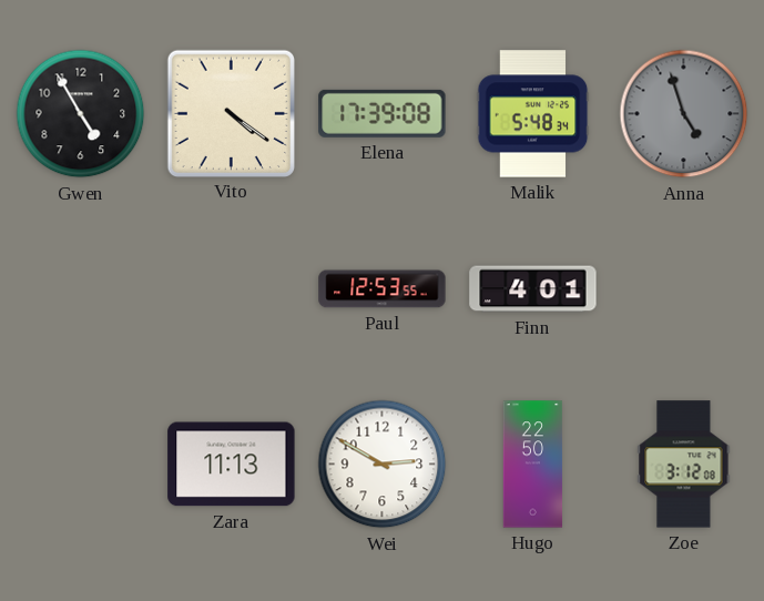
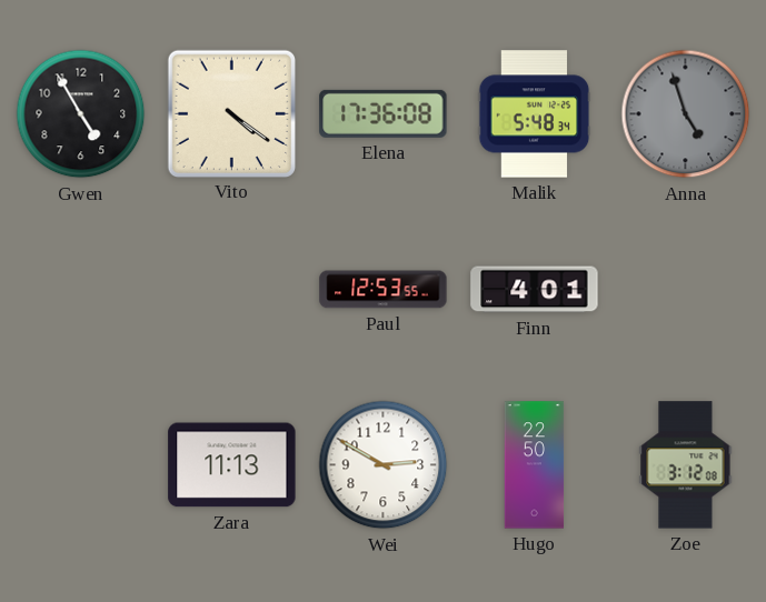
Elena: 17:39 -> 17:36
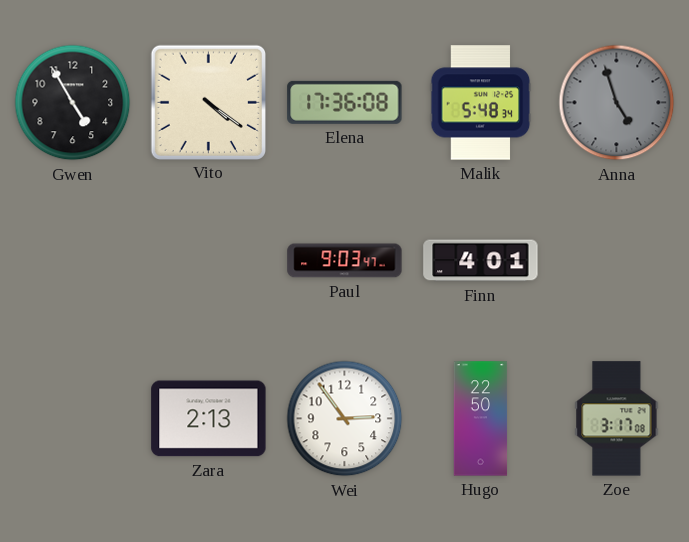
Paul: 12:53 -> 9:03
Zara: 11:13 -> 2:13
Wei: 2:50 -> 2:54
Zoe: 3:12 -> 3:17
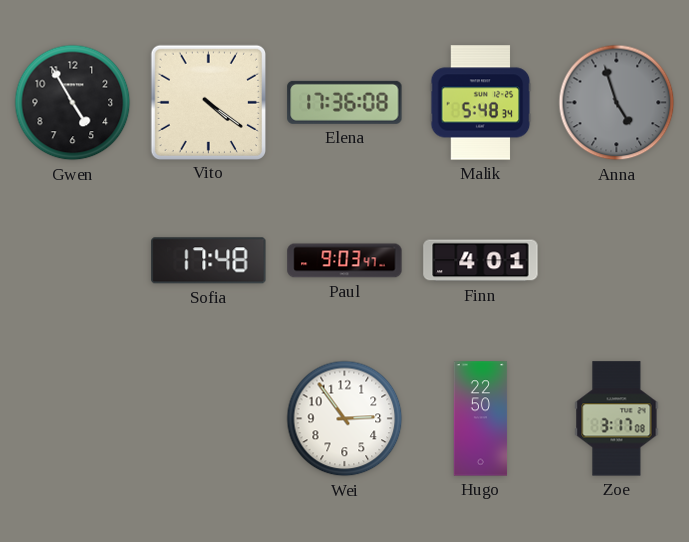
Sofia: none -> 17:48
Zara: 2:13 -> none
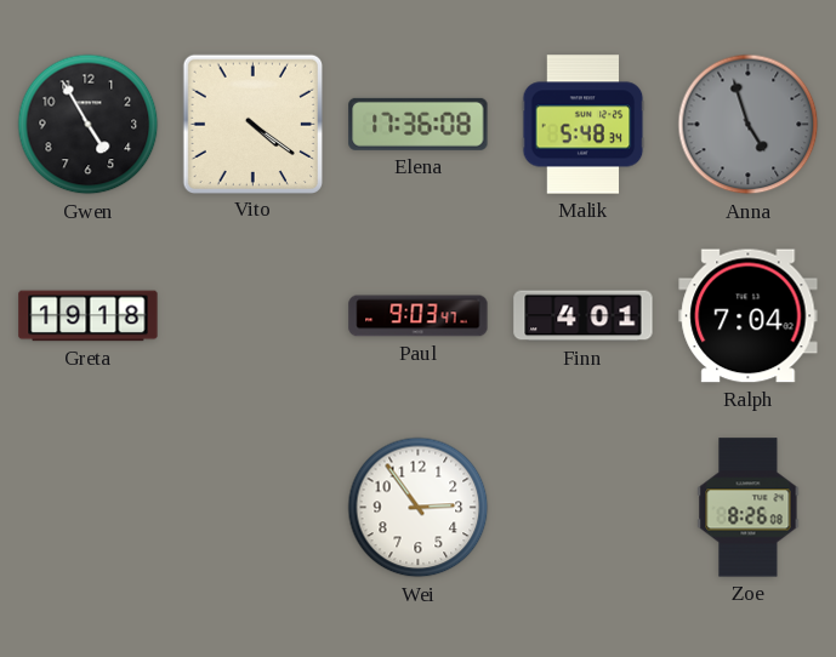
Greta: none -> 19:18
Sofia: 17:48 -> none
Ralph: none -> 7:04
Hugo: 22:50 -> none
Zoe: 3:17 -> 8:26
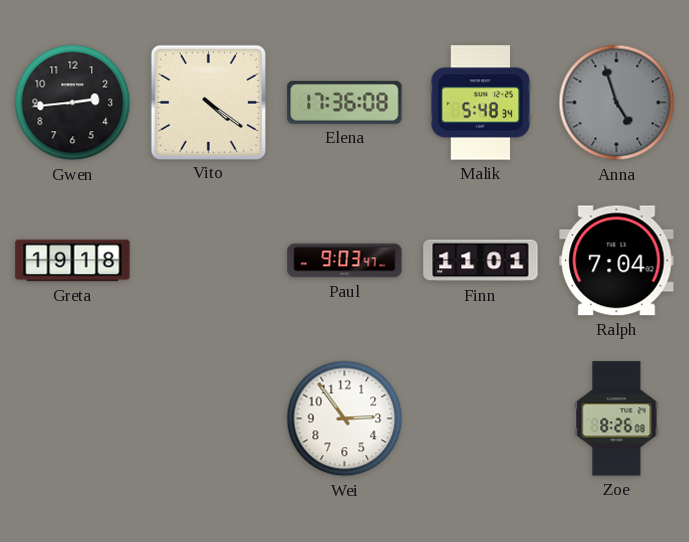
Gwen: 4:55 -> 2:44
Finn: 4:01 -> 11:01
